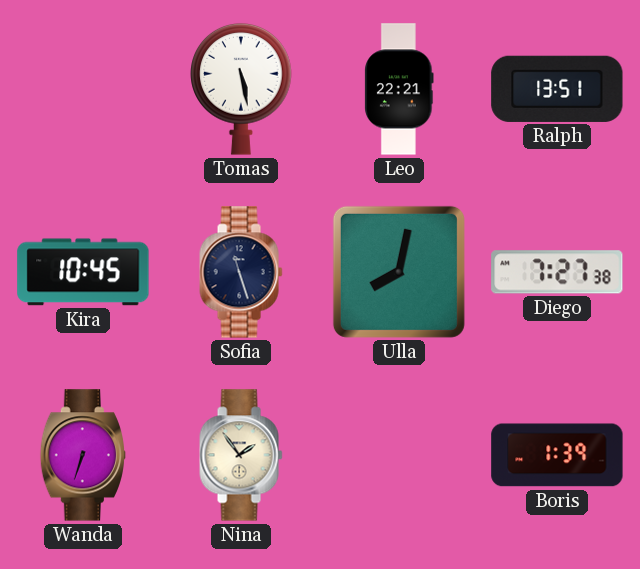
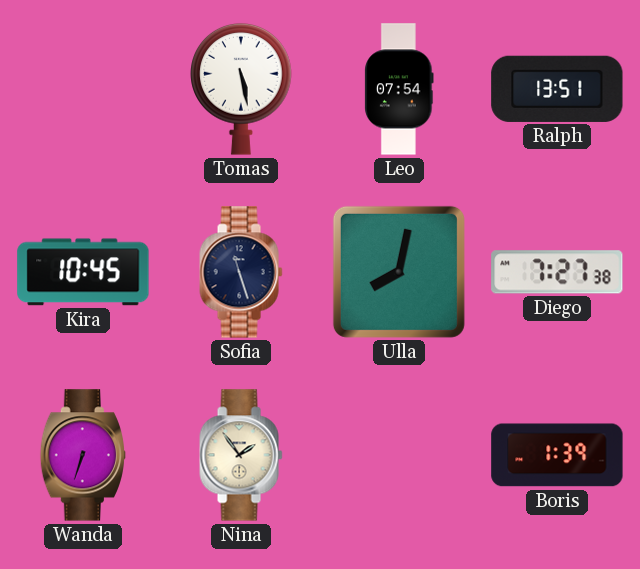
Leo: 22:21 -> 07:54
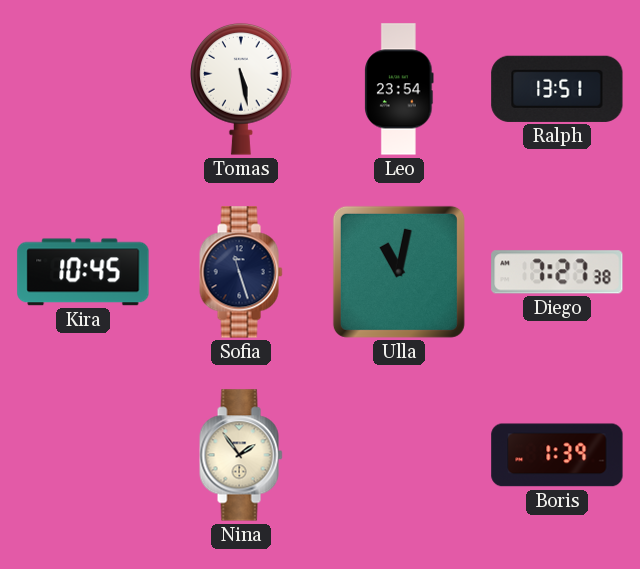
Leo: 07:54 -> 23:54
Ulla: 8:02 -> 11:02
Wanda: 6:33 -> none
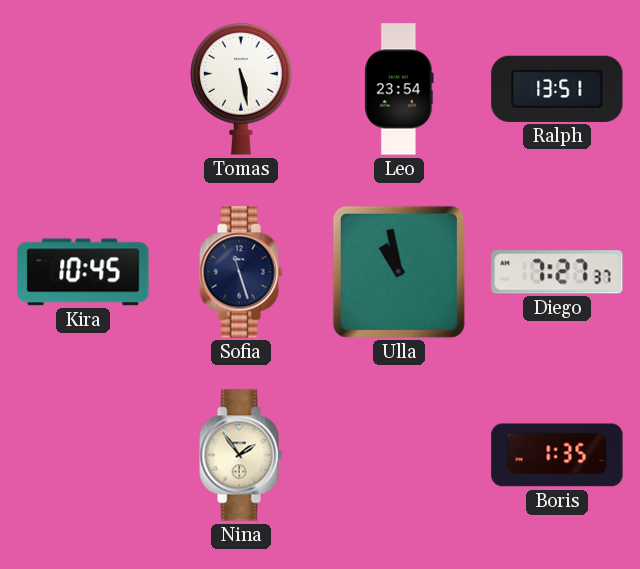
Ulla: 11:02 -> 10:58
Diego: 7:27:38 -> 7:27:37
Boris: 1:39 -> 1:35
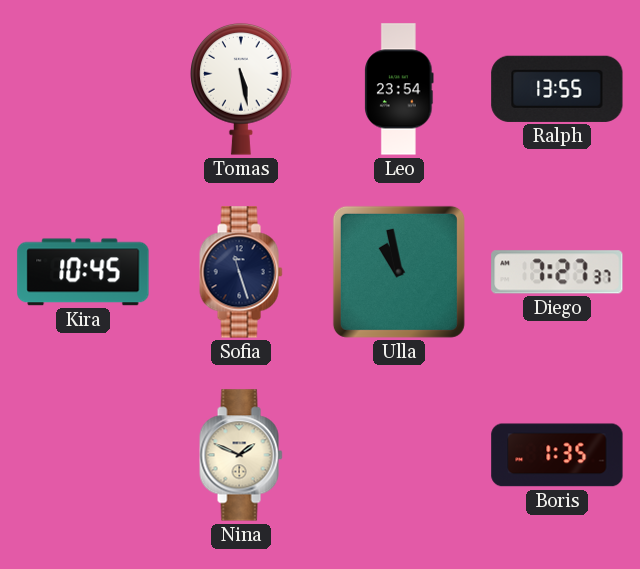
Ralph: 13:51 -> 13:55
Nina: 1:54 -> 1:49
